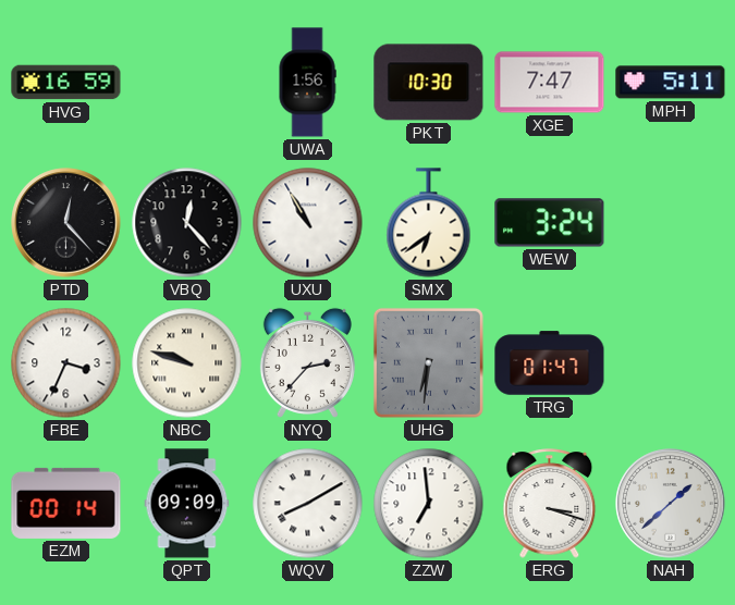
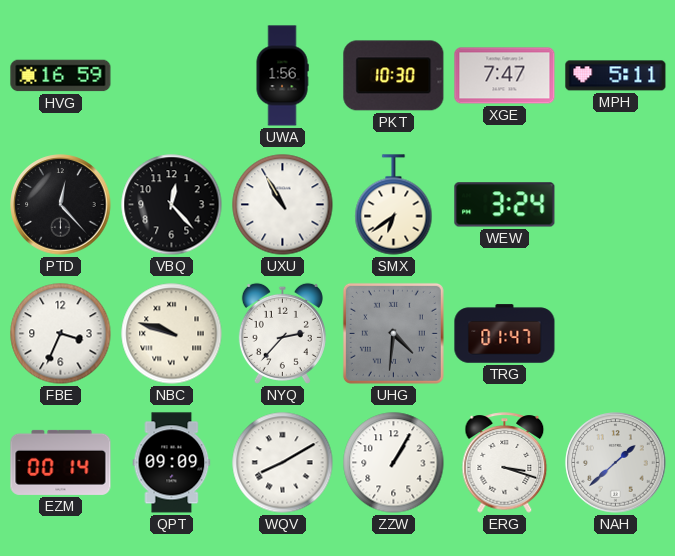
UHG: 6:31 -> 4:31
ZZW: 6:59 -> 1:05
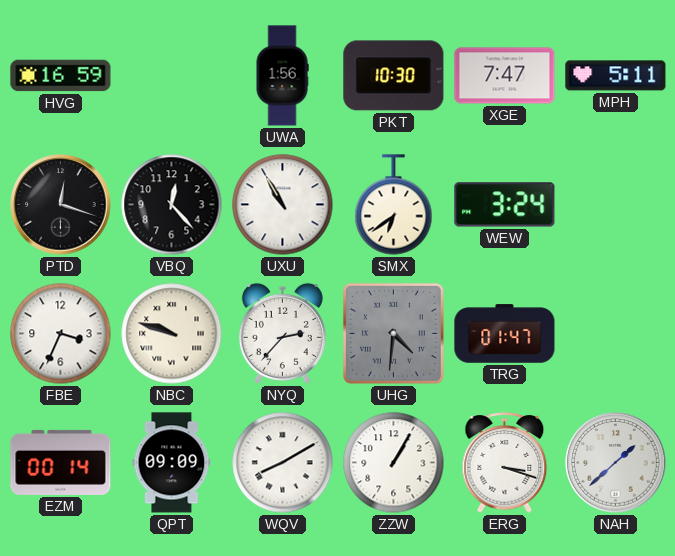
PTD: 12:23 -> 12:18
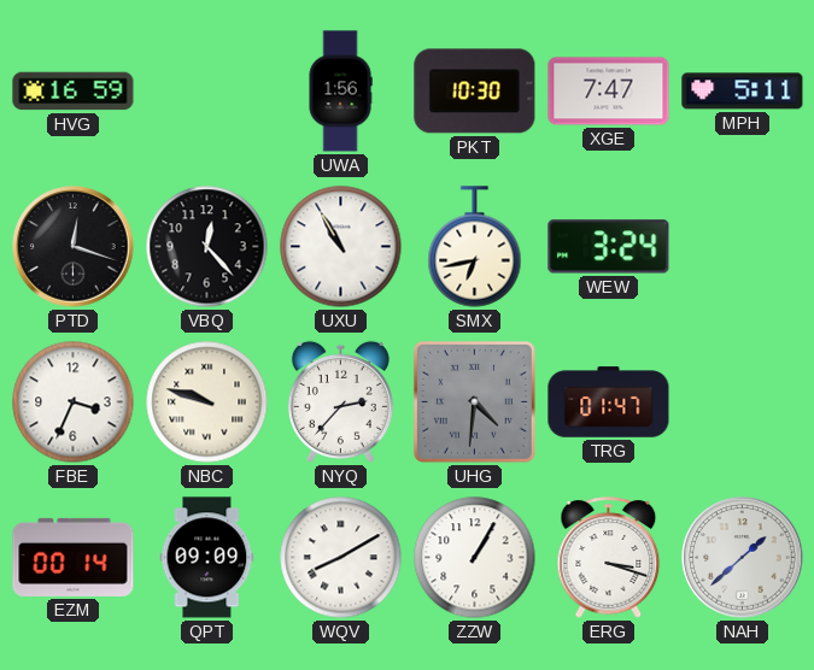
SMX: 6:39 -> 6:43
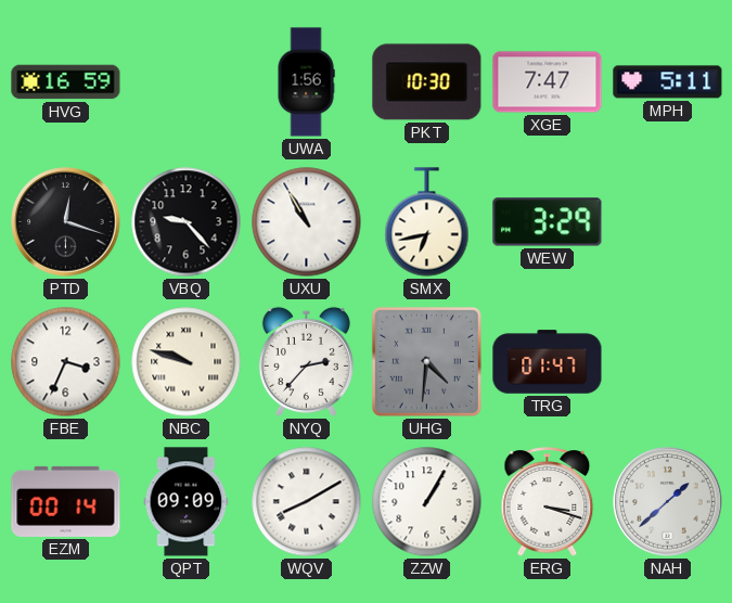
VBQ: 12:23 -> 9:23
WEW: 3:24 -> 3:29
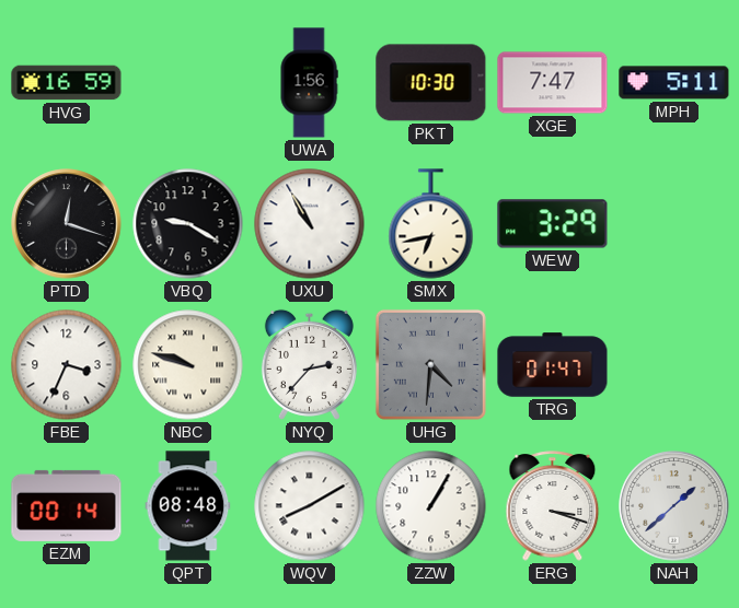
VBQ: 9:23 -> 9:20
QPT: 09:09 -> 08:48
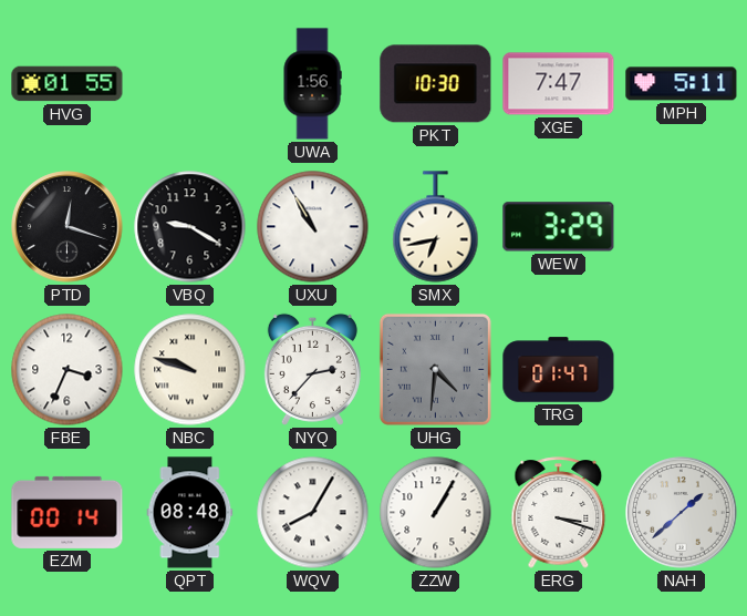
HVG: 16:59 -> 01:55
WQV: 8:10 -> 8:05
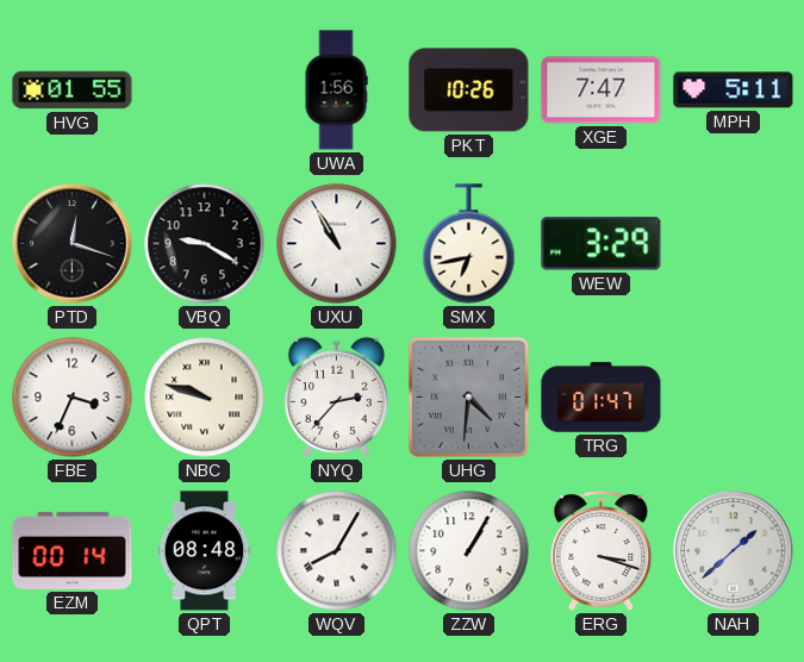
PKT: 10:30 -> 10:26
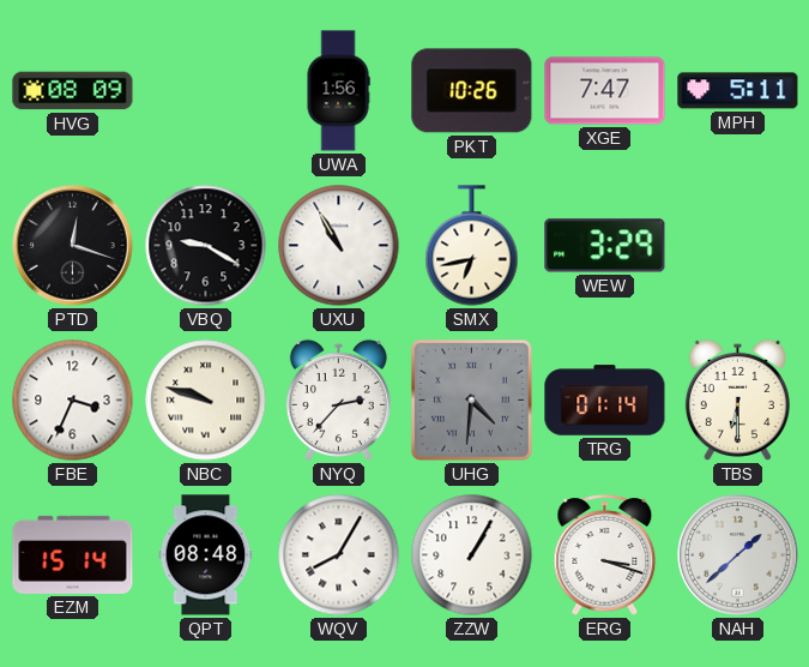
HVG: 01:55 -> 08:09
TRG: 01:47 -> 01:14
TBS: none -> 6:30
EZM: 00:14 -> 15:14
